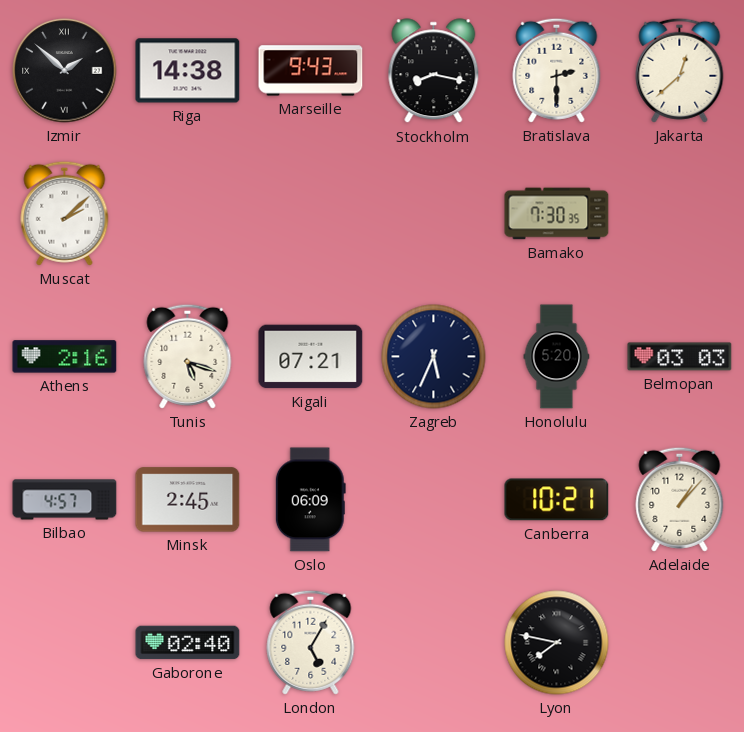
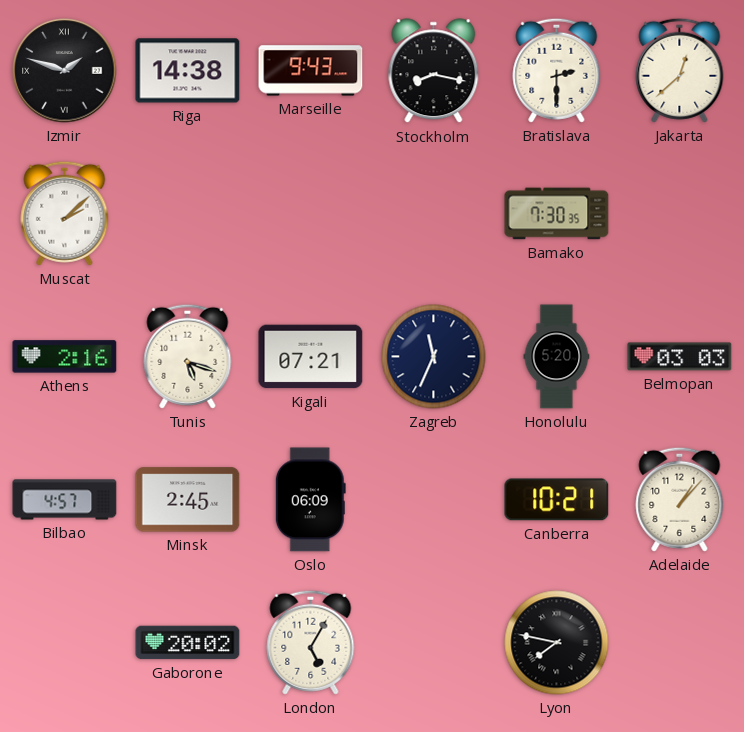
Izmir: 1:52 -> 1:48
Zagreb: 5:34 -> 11:34
Gaborone: 02:40 -> 20:02
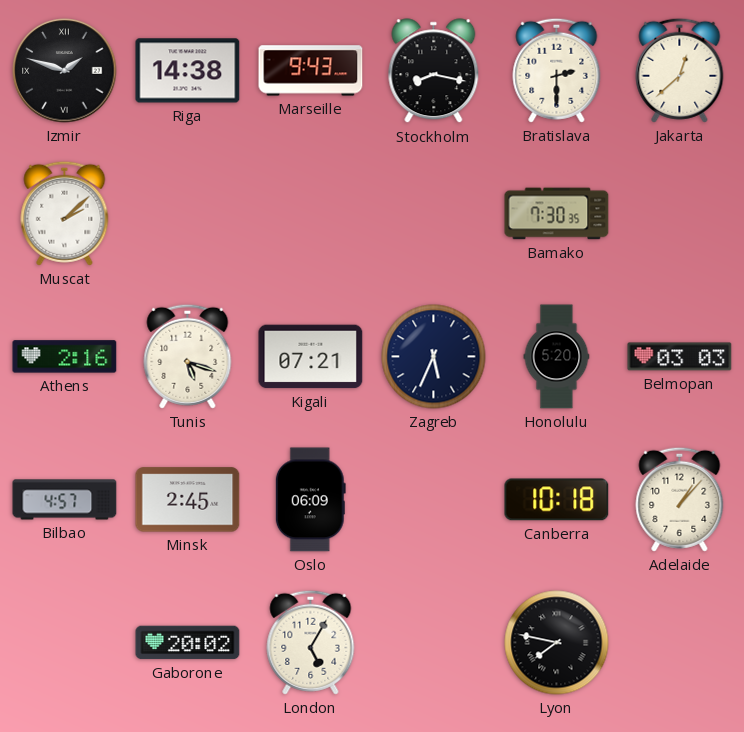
Zagreb: 11:34 -> 5:34
Canberra: 10:21 -> 10:18
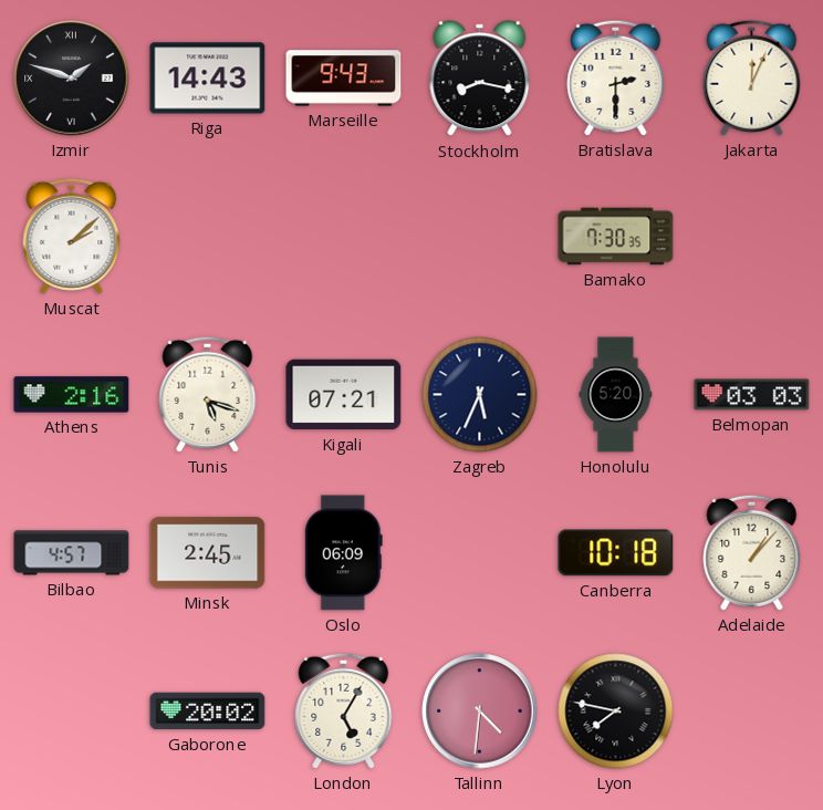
Riga: 14:38 -> 14:43
Jakarta: 12:38 -> 12:04
Tallinn: none -> 4:31
